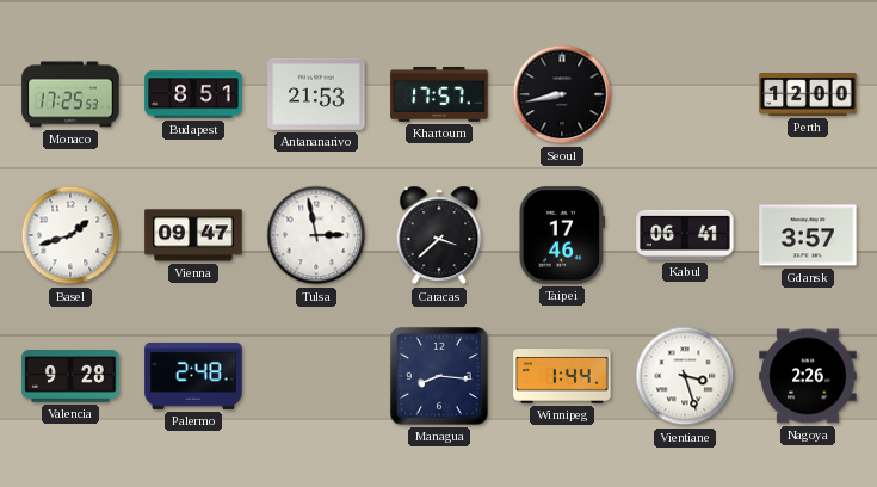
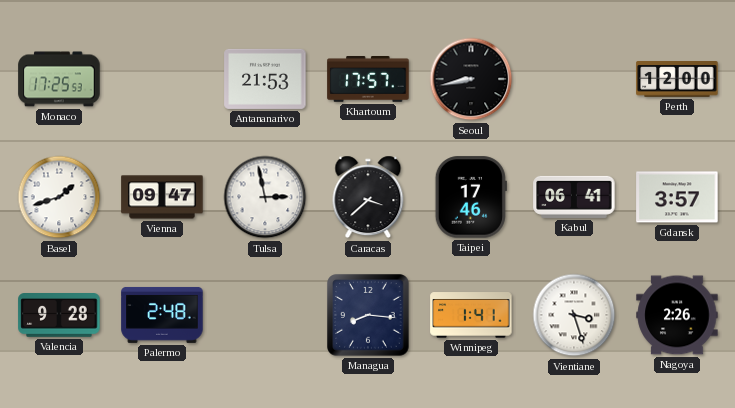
Budapest: 8:51 -> none
Winnipeg: 1:44 -> 1:41
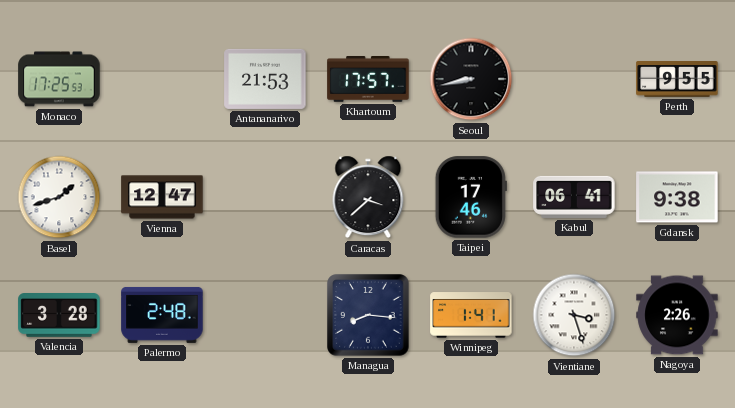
Perth: 12:00 -> 9:55
Vienna: 09:47 -> 12:47
Tulsa: 2:58 -> none
Gdansk: 3:57 -> 9:38
Valencia: 9:28 -> 3:28
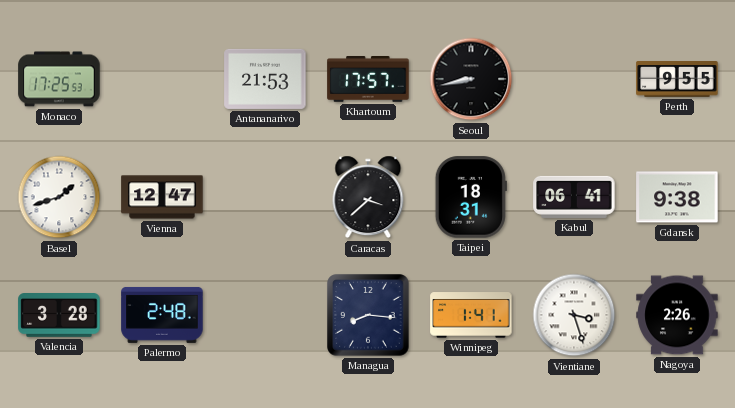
Taipei: 17:46 -> 18:31
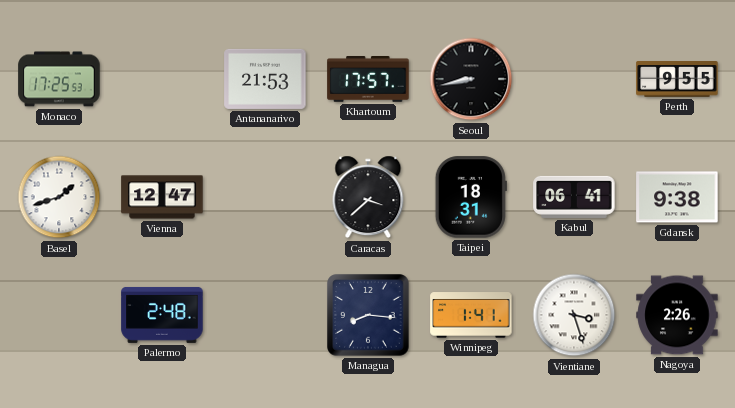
Valencia: 3:28 -> none
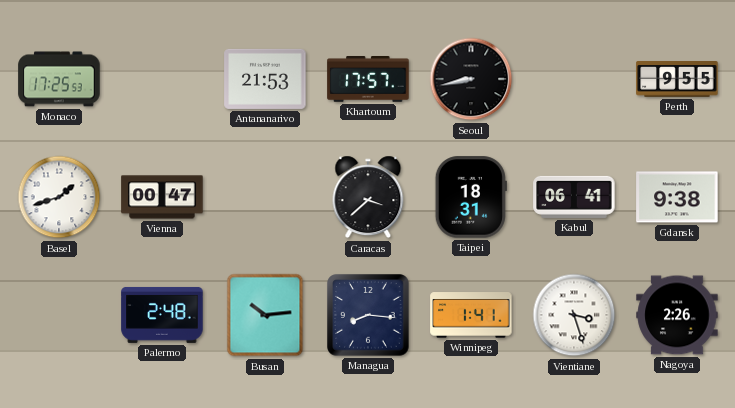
Vienna: 12:47 -> 00:47
Busan: none -> 10:14
